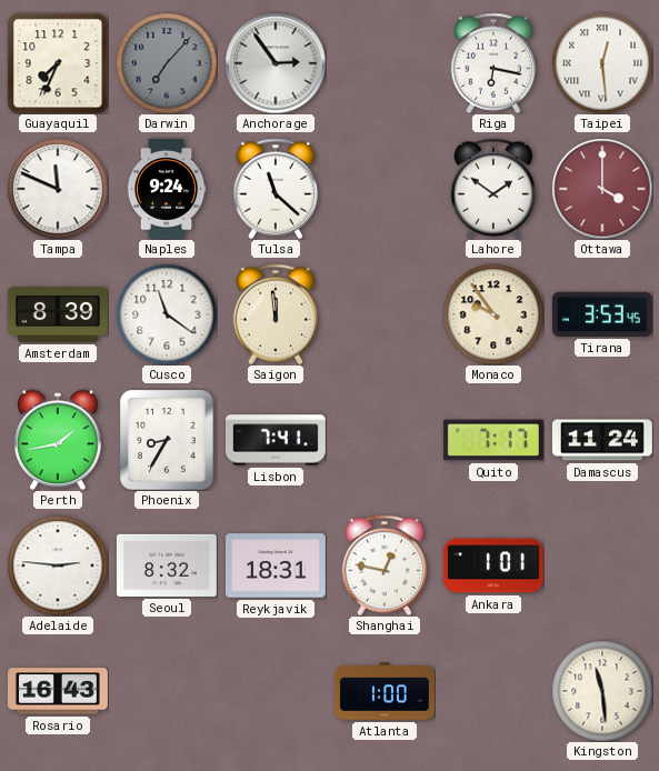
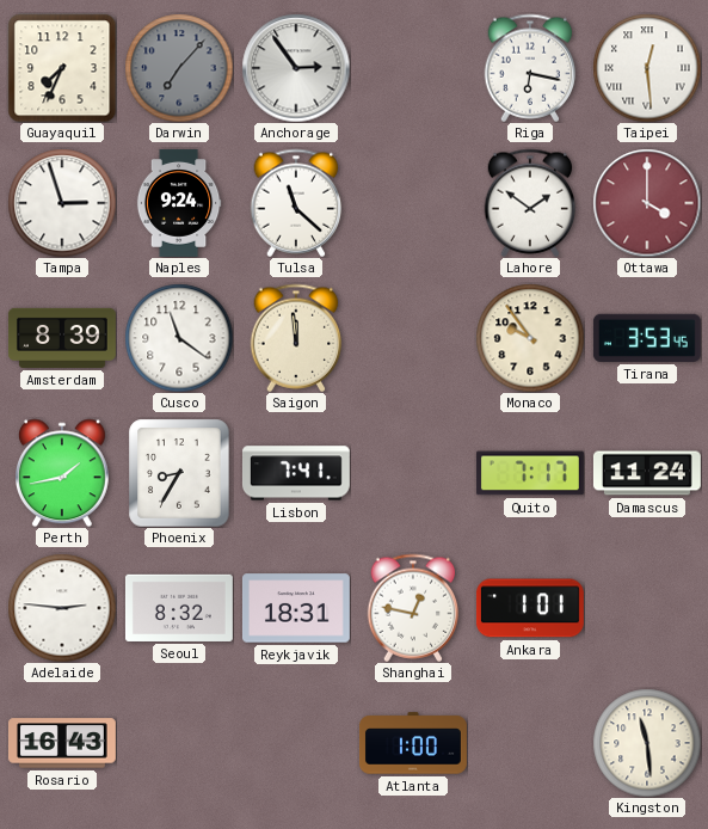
Tampa: 11:49 -> 2:57
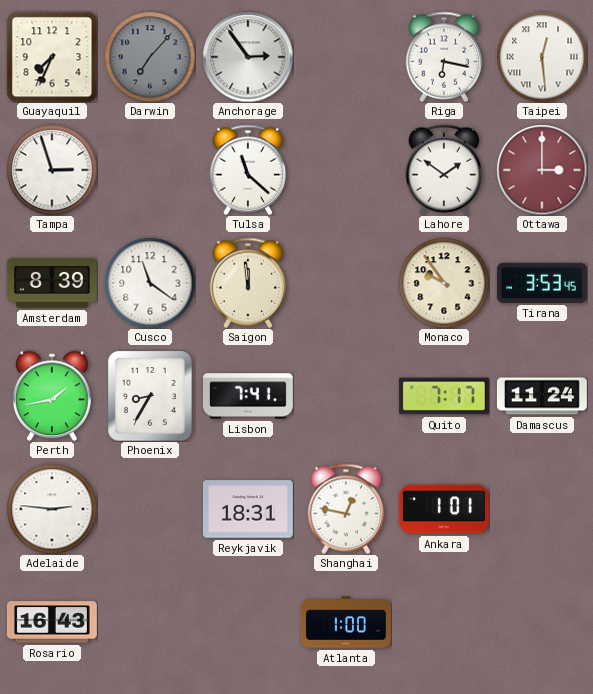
Naples: 9:24 -> none
Ottawa: 4:00 -> 3:00
Seoul: 8:32 -> none
Kingston: 11:29 -> none
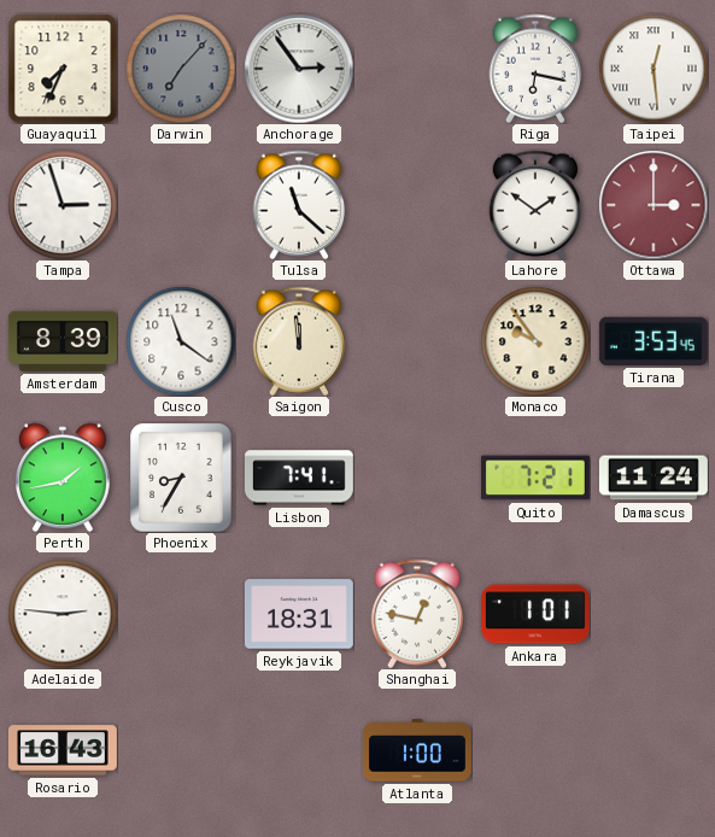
Quito: 7:17 -> 7:21
